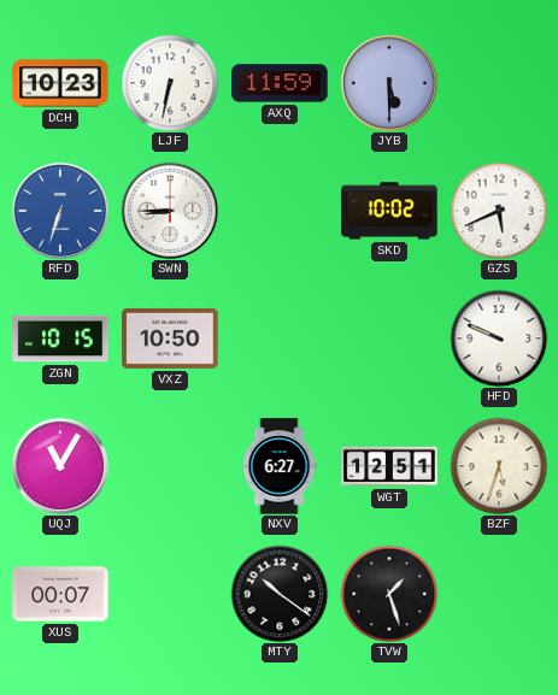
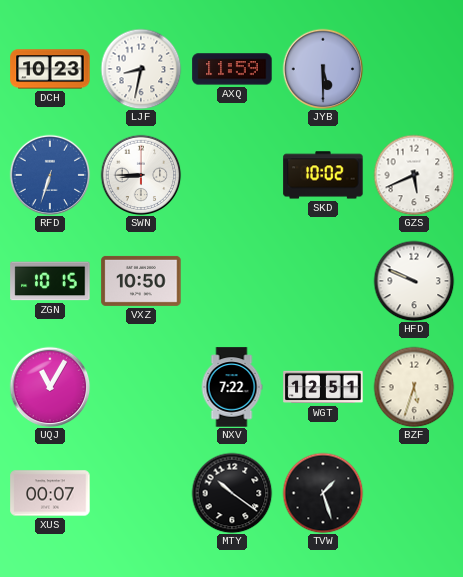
LJF: 6:32 -> 8:32
NXV: 6:27 -> 7:22
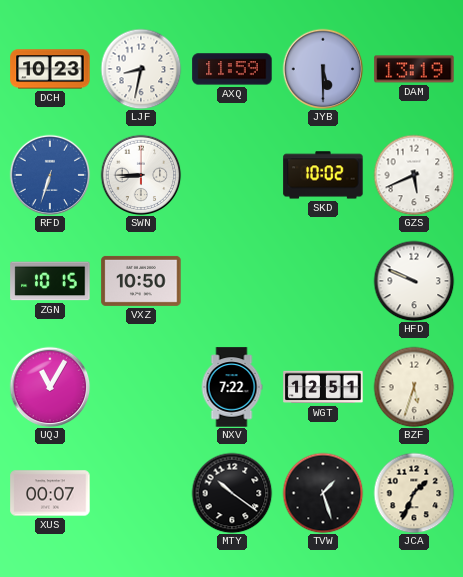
DAM: none -> 13:19
JCA: none -> 1:34
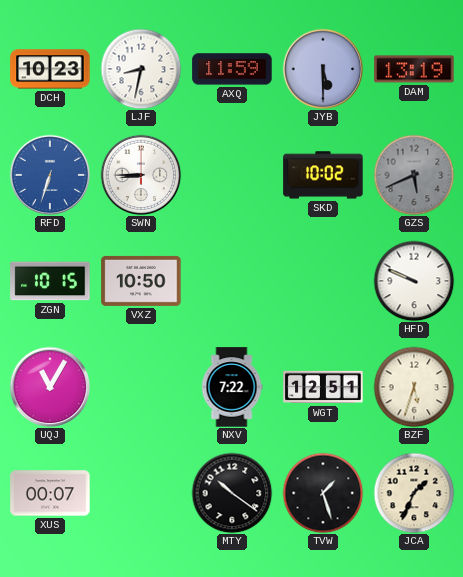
GZS dial: white -> grey
